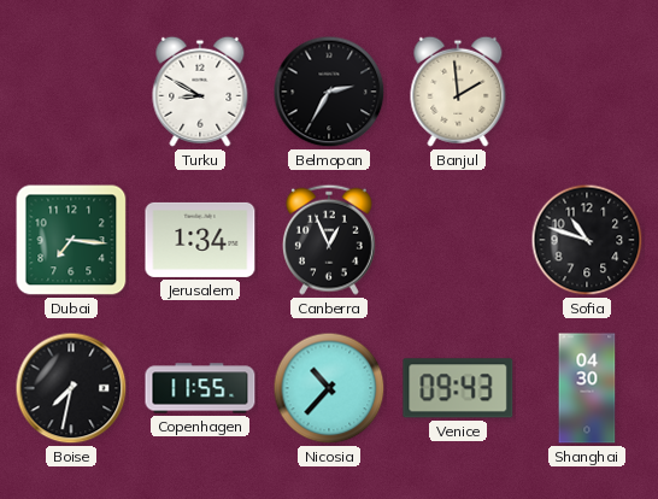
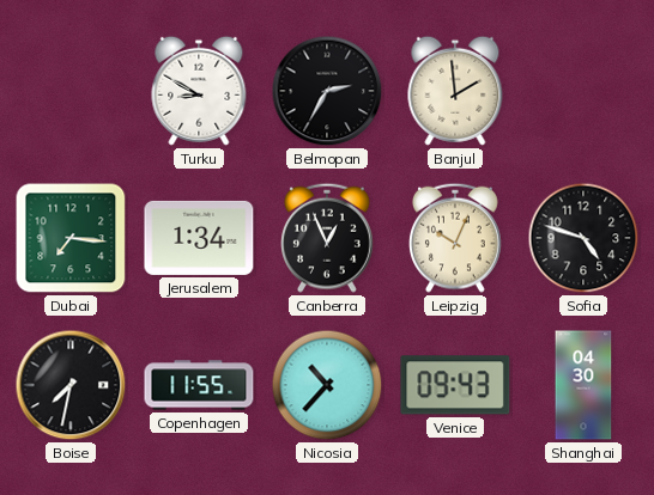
Leipzig: none -> 10:04
Sofia: 10:48 -> 4:48
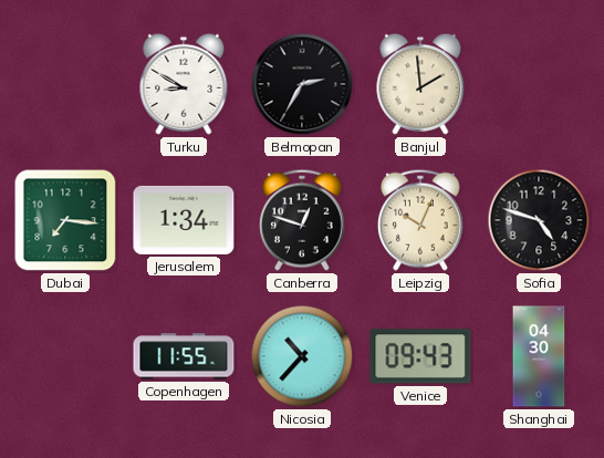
Canberra: 12:56 -> 12:48
Boise: 7:32 -> none
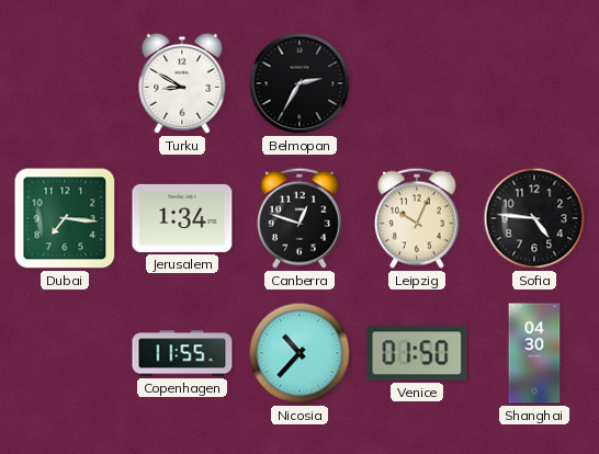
Banjul: 1:59 -> none
Sofia: 4:48 -> 4:46
Venice: 09:43 -> 01:50
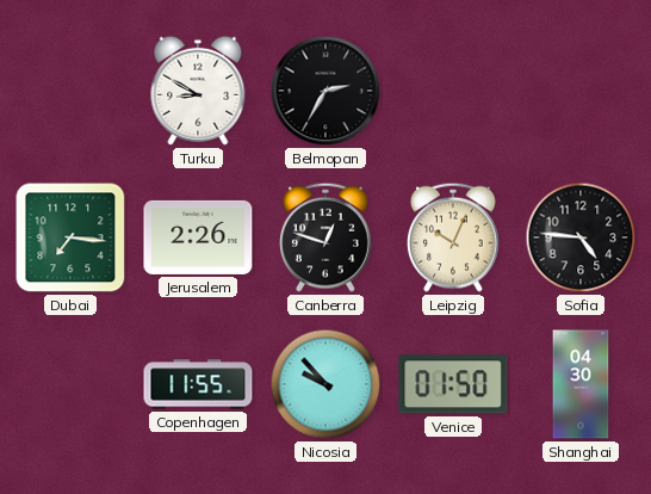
Jerusalem: 1:34 -> 2:26
Nicosia: 10:37 -> 9:53
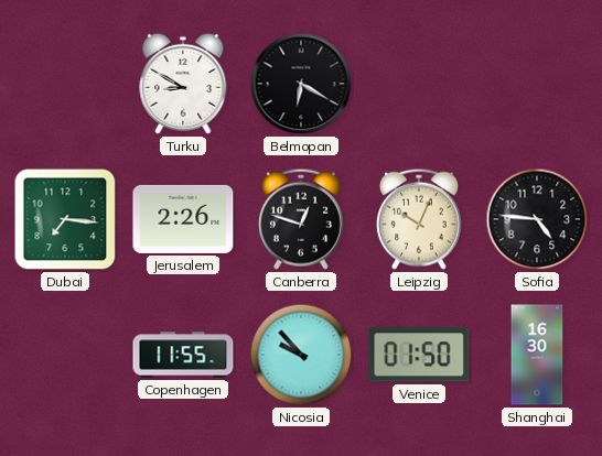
Belmopan: 2:35 -> 6:20
Shanghai: 04:30 -> 16:30
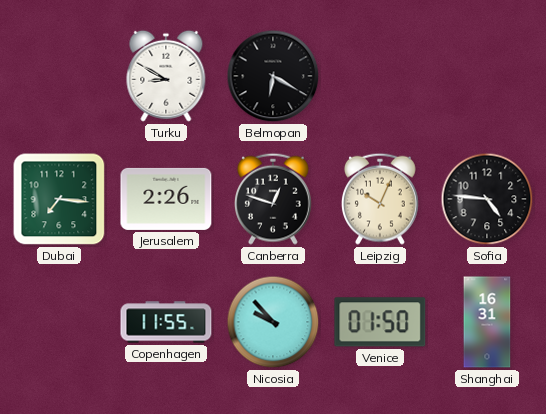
Shanghai: 16:30 -> 16:31
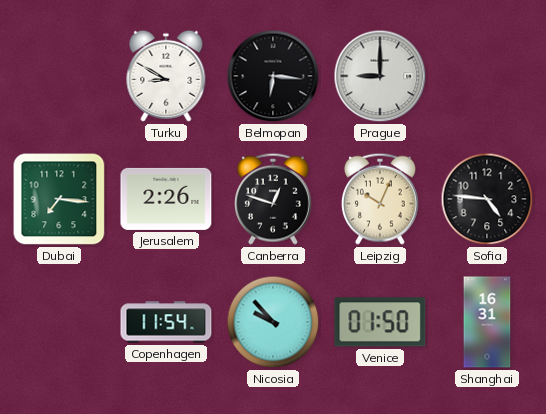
Belmopan: 6:20 -> 6:16
Prague: none -> 9:00
Copenhagen: 11:55 -> 11:54
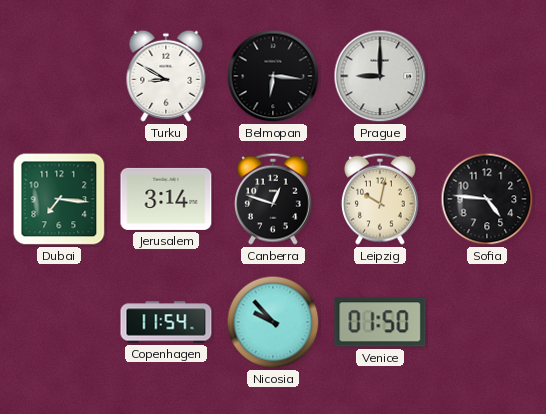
Jerusalem: 2:26 -> 3:14
Leipzig: 10:04 -> 10:02
Shanghai: 16:31 -> none
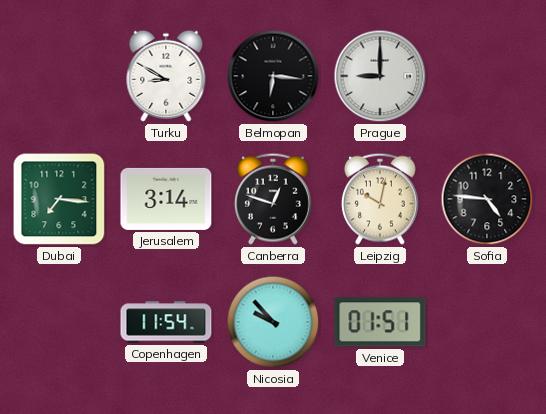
Venice: 01:50 -> 01:51
